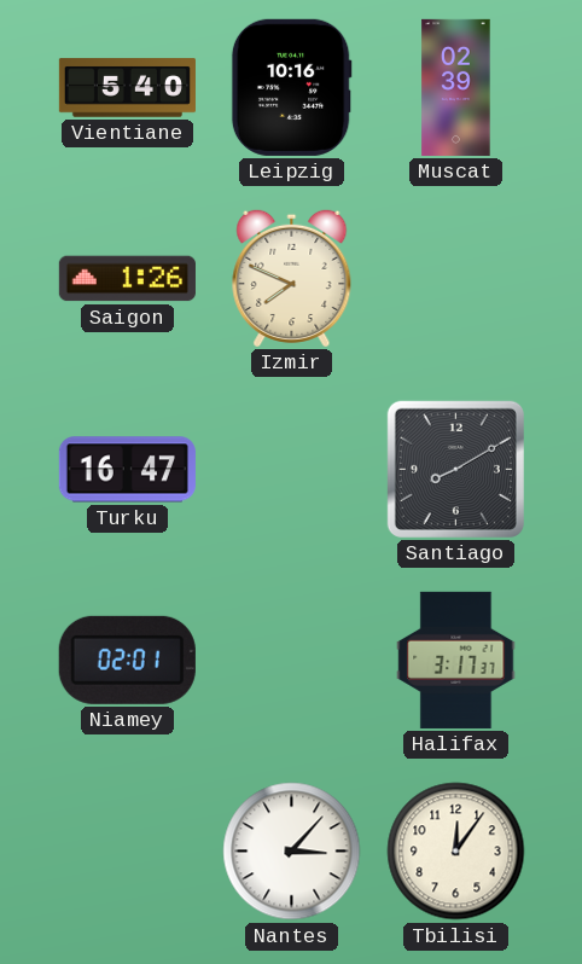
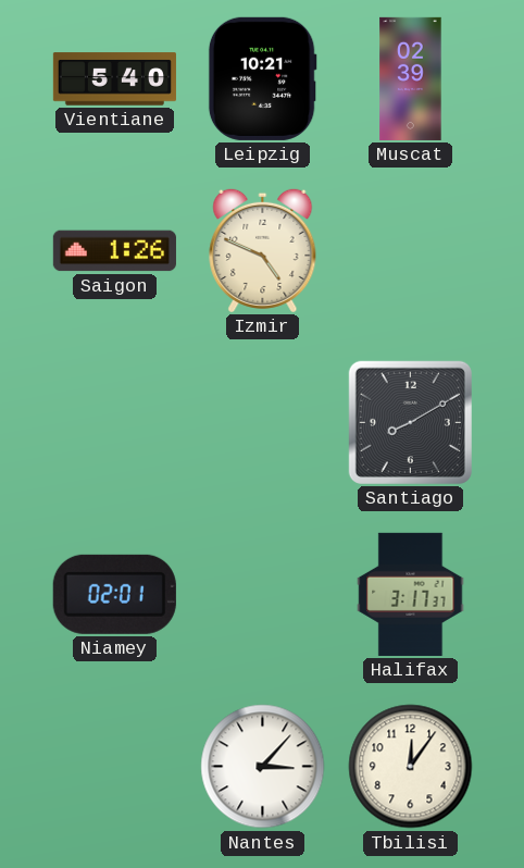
Leipzig: 10:16 -> 10:21
Izmir: 7:49 -> 4:49
Turku: 16:47 -> none
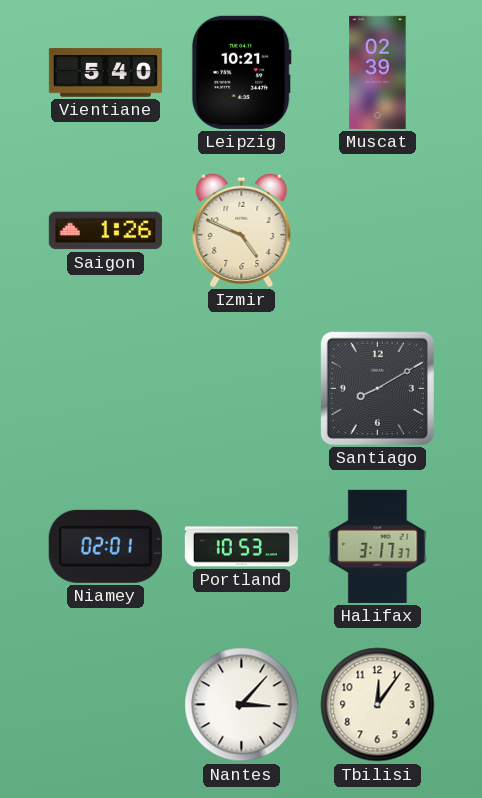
Portland: none -> 10:53
